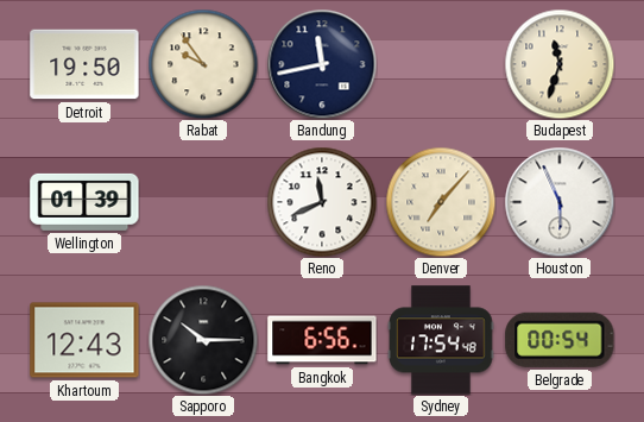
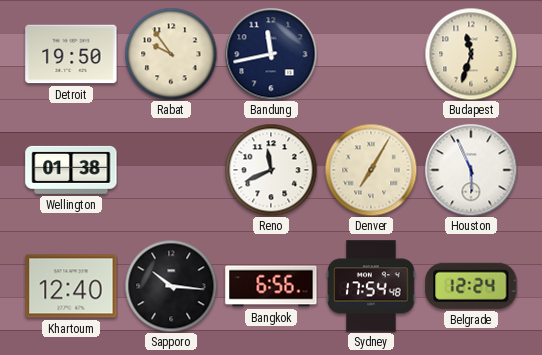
Wellington: 01:39 -> 01:38
Denver: 7:07 -> 7:05
Khartoum: 12:43 -> 12:40
Sapporo: 10:15 -> 10:16
Belgrade: 00:54 -> 12:24
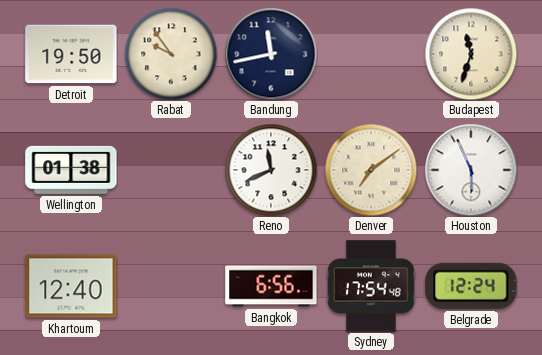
Denver: 7:05 -> 7:09
Sapporo: 10:16 -> none
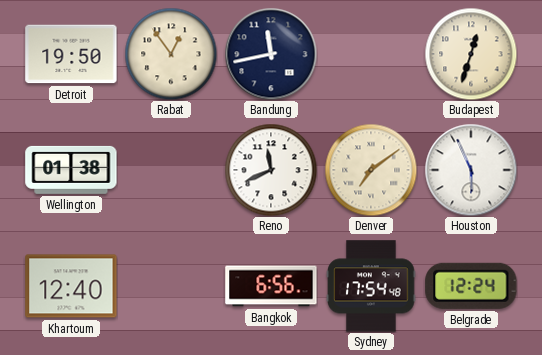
Rabat: 9:54 -> 12:54
Budapest: 11:33 -> 12:33
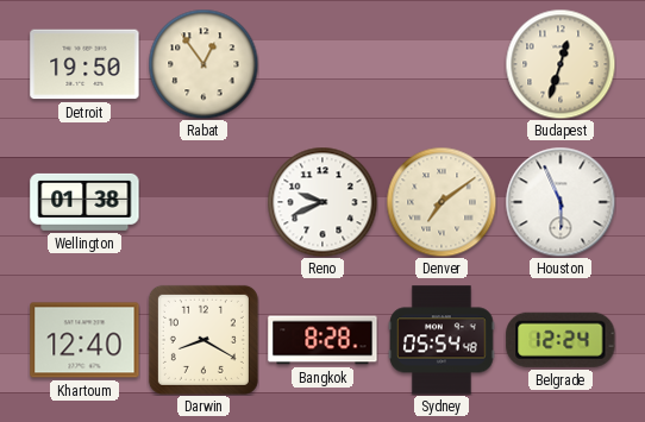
Bandung: 11:43 -> none
Reno: 11:41 -> 9:41
Darwin: none -> 8:20
Bangkok: 6:56 -> 8:28
Sydney: 17:54 -> 05:54
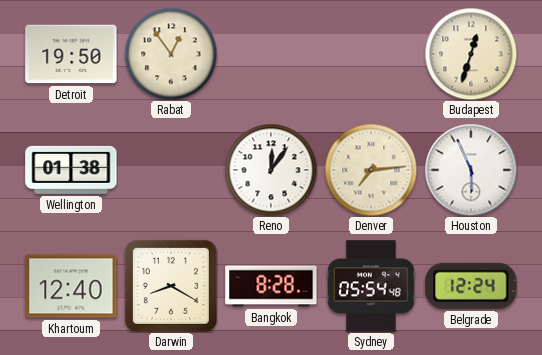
Reno: 9:41 -> 12:06
Denver: 7:09 -> 7:14
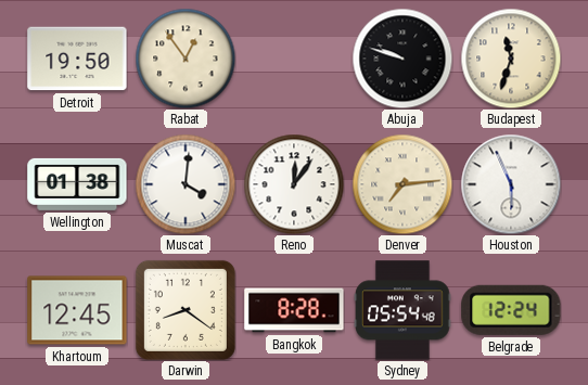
Abuja: none -> 9:48
Budapest: 12:33 -> 11:33
Muscat: none -> 4:01
Khartoum: 12:40 -> 12:45
Darwin: 8:20 -> 8:21
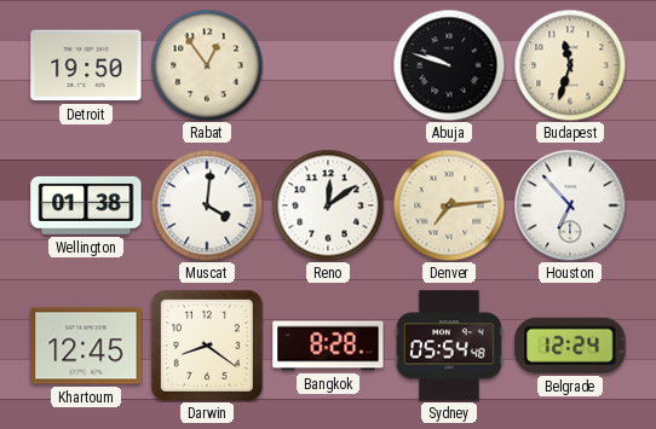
Reno: 12:06 -> 12:09
Houston: 5:56 -> 6:53
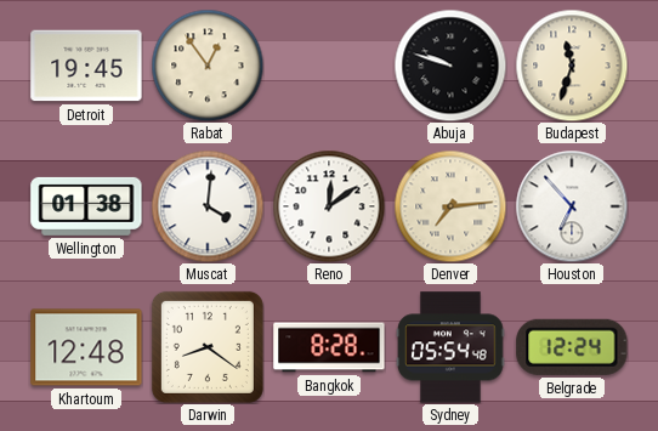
Detroit: 19:50 -> 19:45
Khartoum: 12:45 -> 12:48
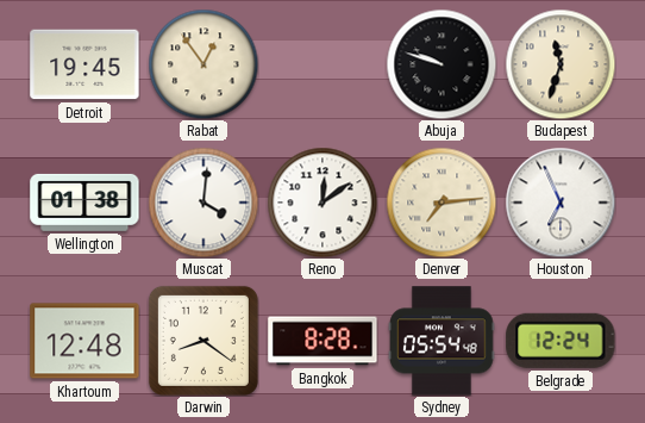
Houston: 6:53 -> 6:56
